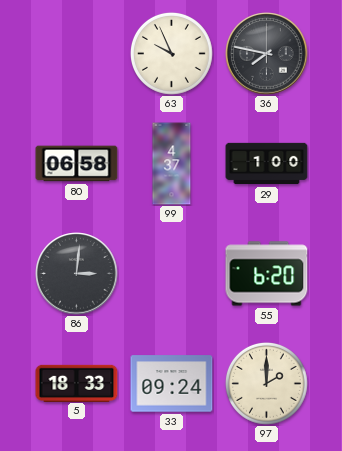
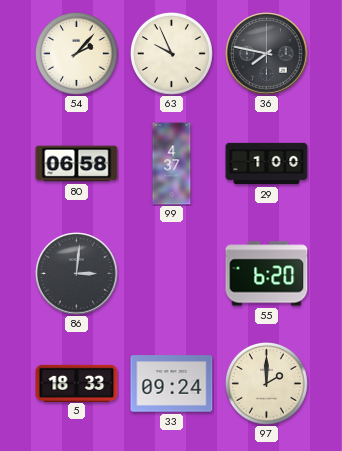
54: none -> 2:07
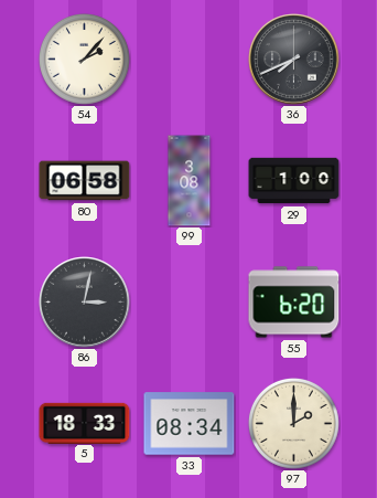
63: 9:56 -> none
36: 7:47 -> 7:41
99: 4:37 -> 3:08
86: 3:01 -> 3:02
33: 09:24 -> 08:34
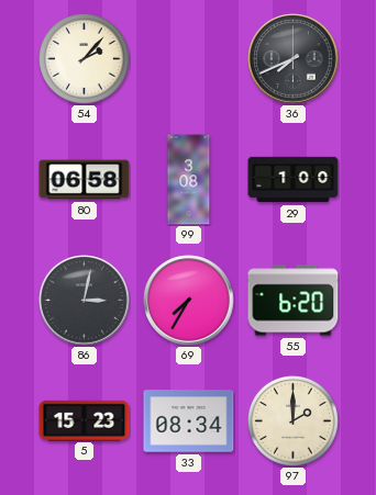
69: none -> 7:35
5: 18:33 -> 15:23
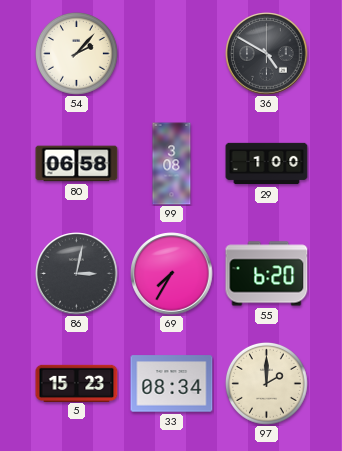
36: 7:41 -> 4:50
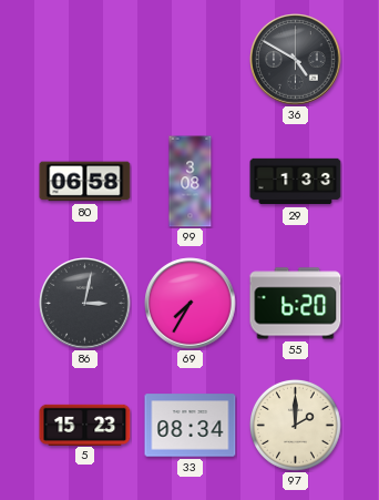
54: 2:07 -> none
29: 1:00 -> 1:33
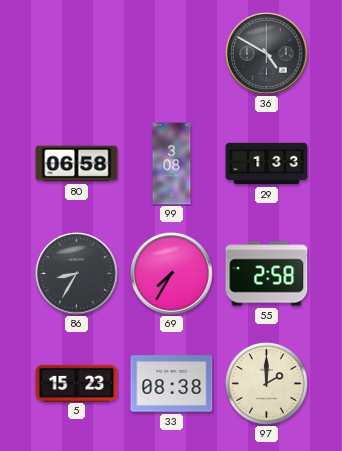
86: 3:02 -> 8:35
55: 6:20 -> 2:58
33: 08:34 -> 08:38
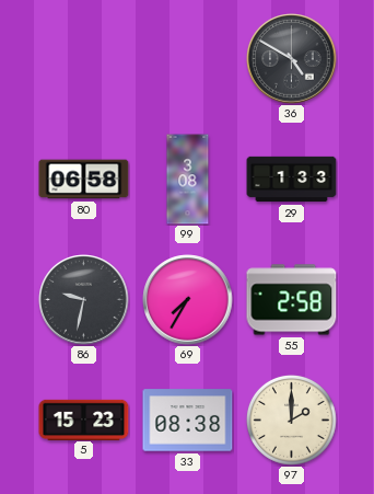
86: 8:35 -> 9:32
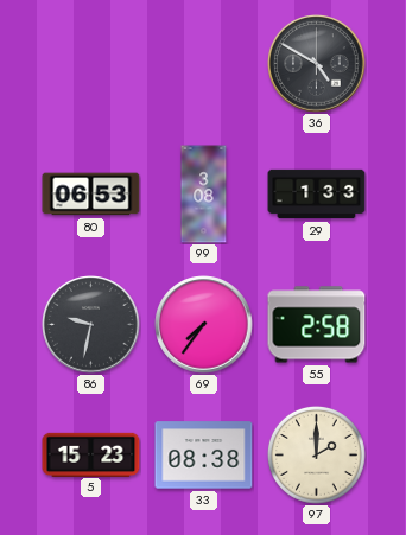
80: 06:58 -> 06:53
69: 7:35 -> 7:36
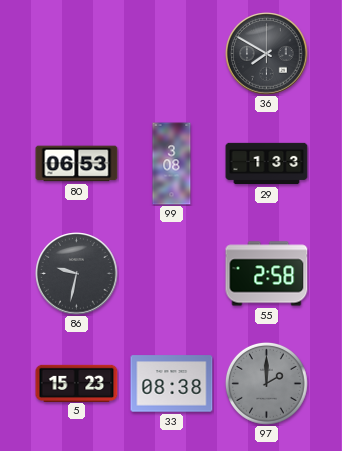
36: 4:50 -> 7:50
69: 7:36 -> none
97 dial: cream -> grey
